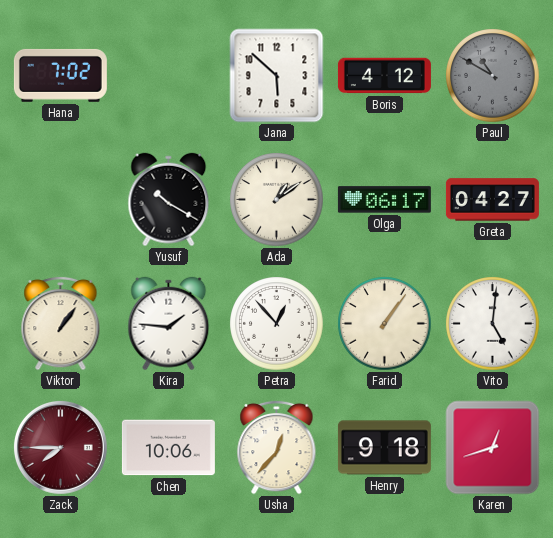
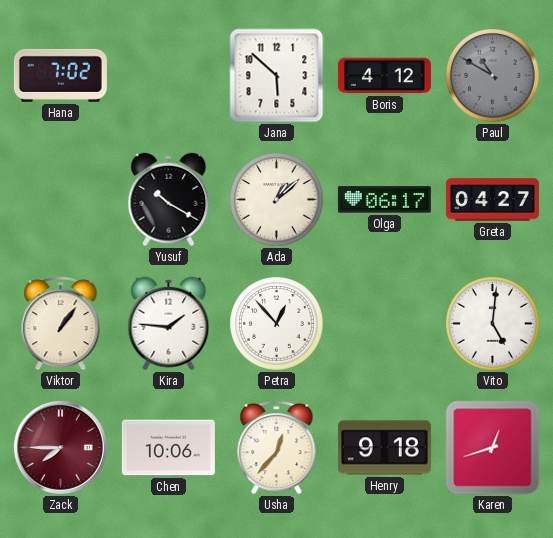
Ada: 1:09 -> 1:08
Farid: 1:06 -> none
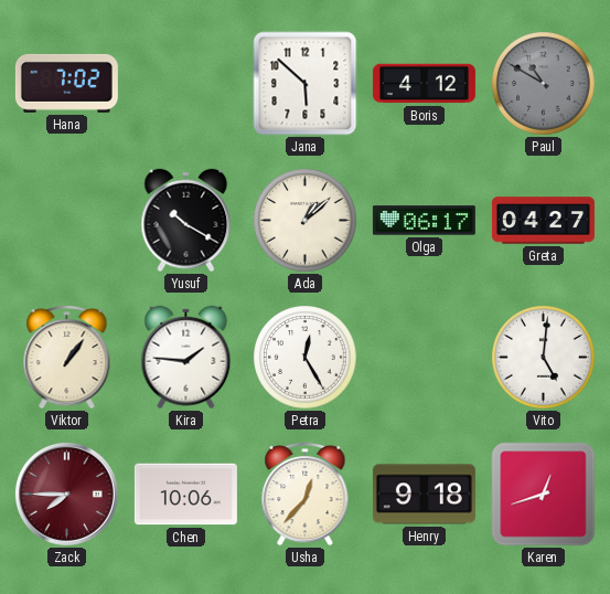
Petra: 12:53 -> 12:25
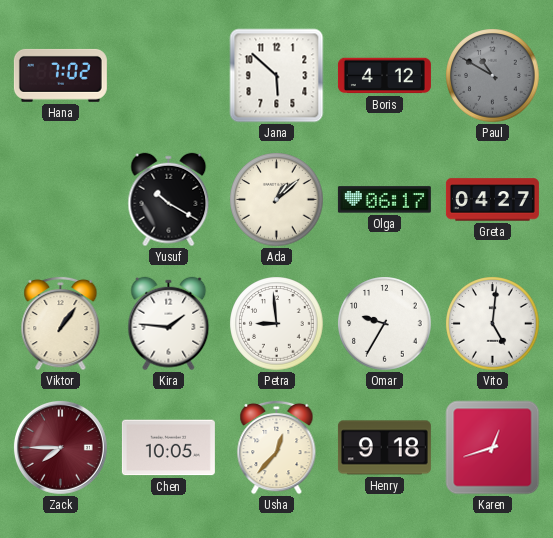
Petra: 12:25 -> 8:59
Omar: none -> 9:35
Chen: 10:06 -> 10:05
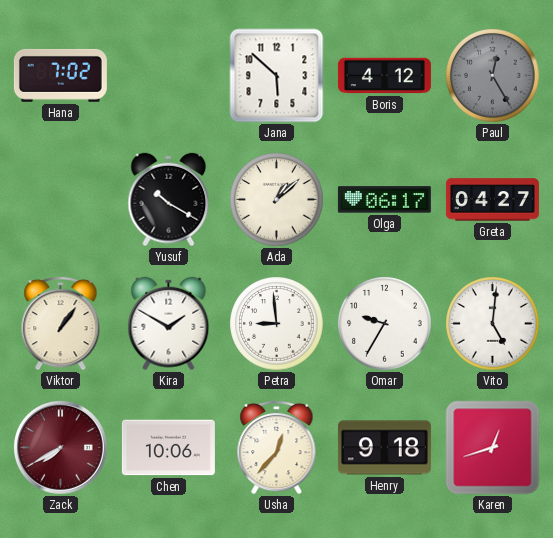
Paul: 10:50 -> 12:25
Kira: 1:46 -> 1:50
Zack: 7:45 -> 7:40
Chen: 10:05 -> 10:06
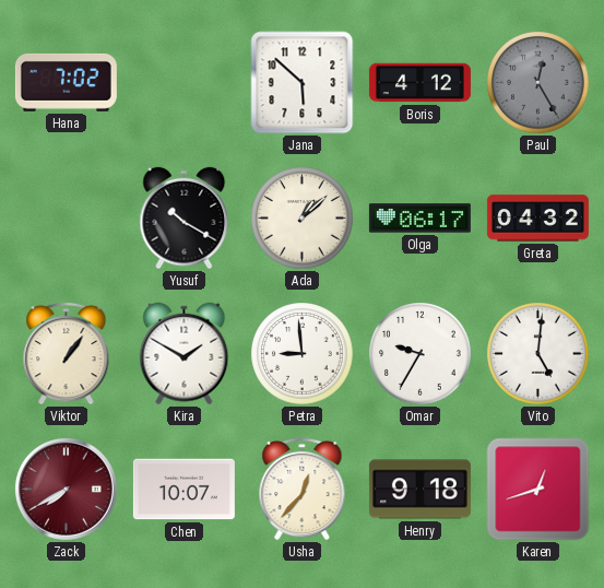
Greta: 04:27 -> 04:32
Chen: 10:06 -> 10:07
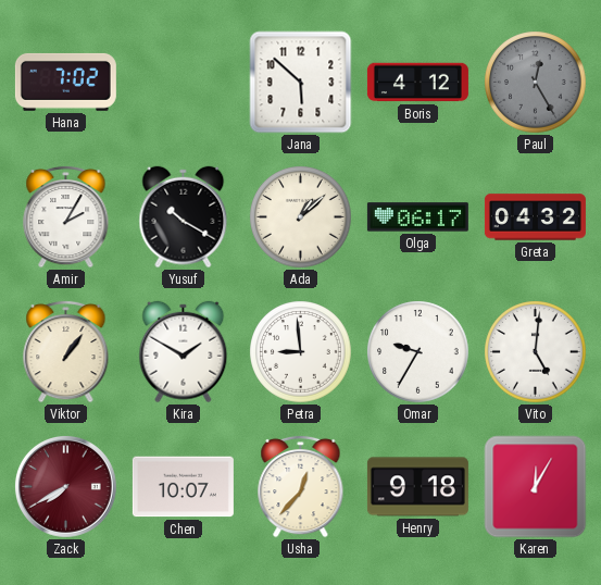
Amir: none -> 2:05
Karen: 12:42 -> 12:05
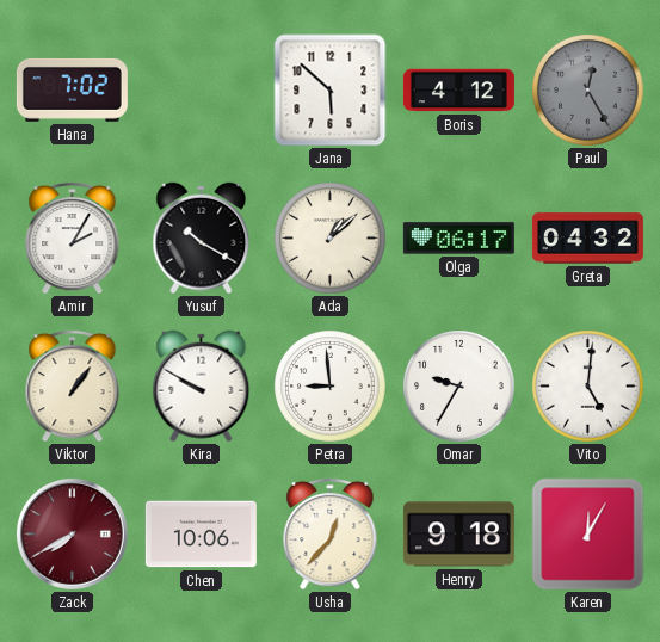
Kira: 1:50 -> 9:50
Chen: 10:07 -> 10:06
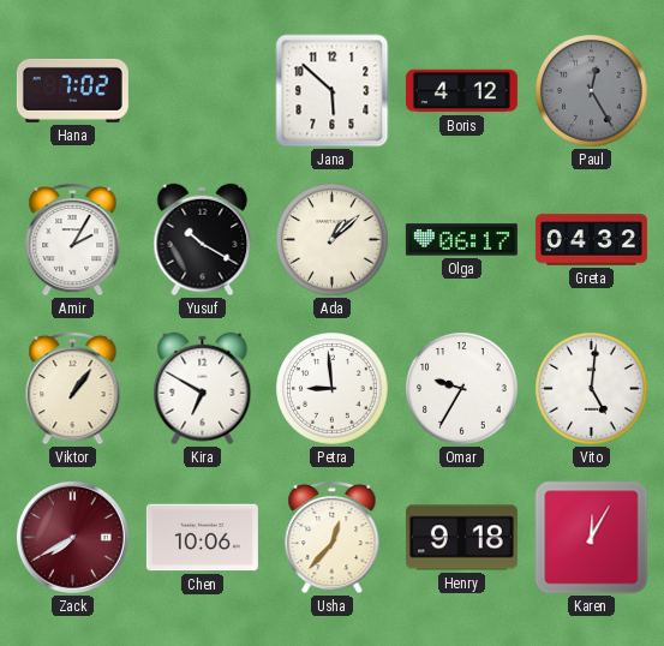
Kira: 9:50 -> 6:50
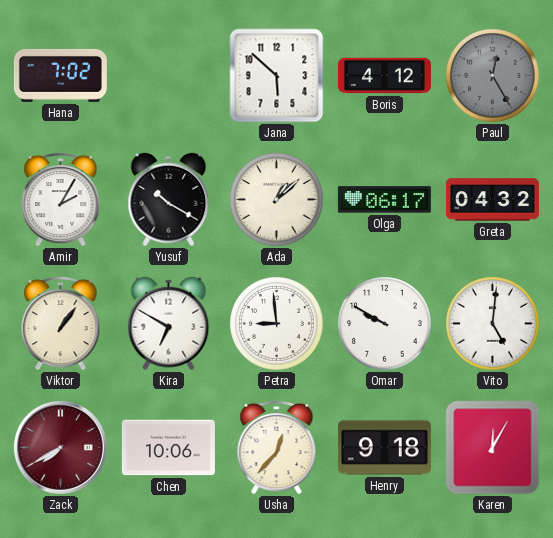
Omar: 9:35 -> 9:50
